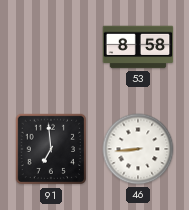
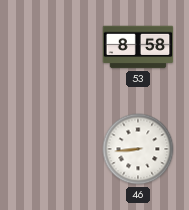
91: 6:59 -> none
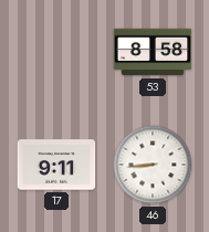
17: none -> 9:11
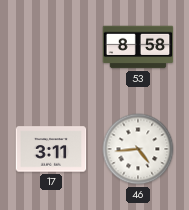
17: 9:11 -> 3:11
46: 8:44 -> 4:44
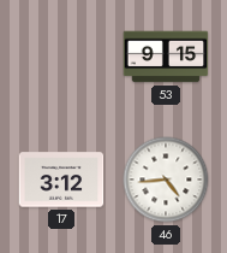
53: 8:58 -> 9:15
17: 3:11 -> 3:12
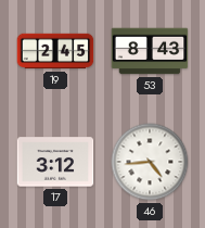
19: none -> 2:45
53: 9:15 -> 8:43
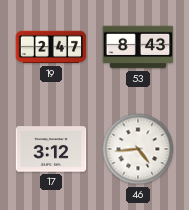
19: 2:45 -> 2:47
